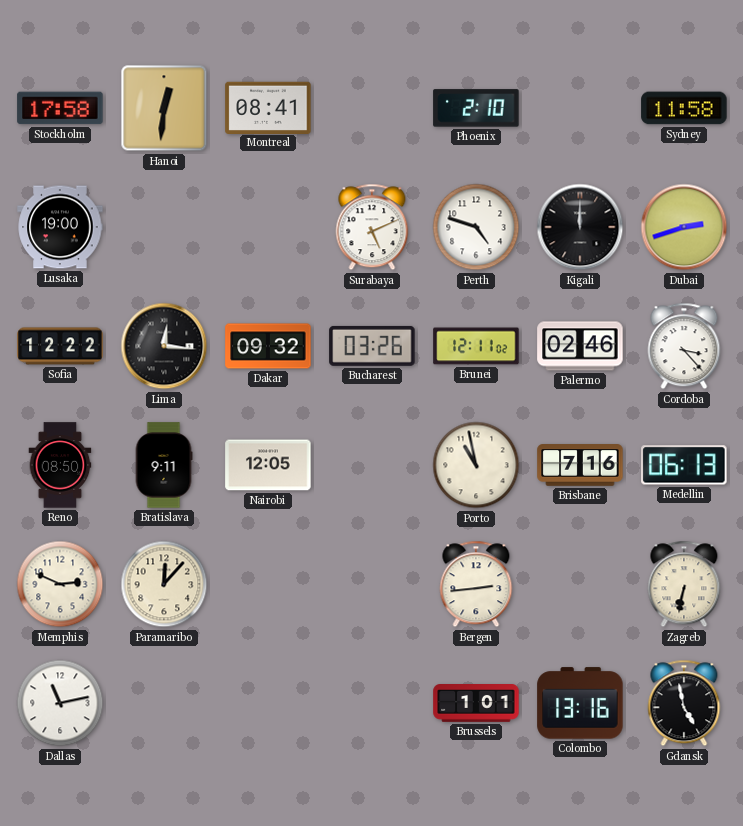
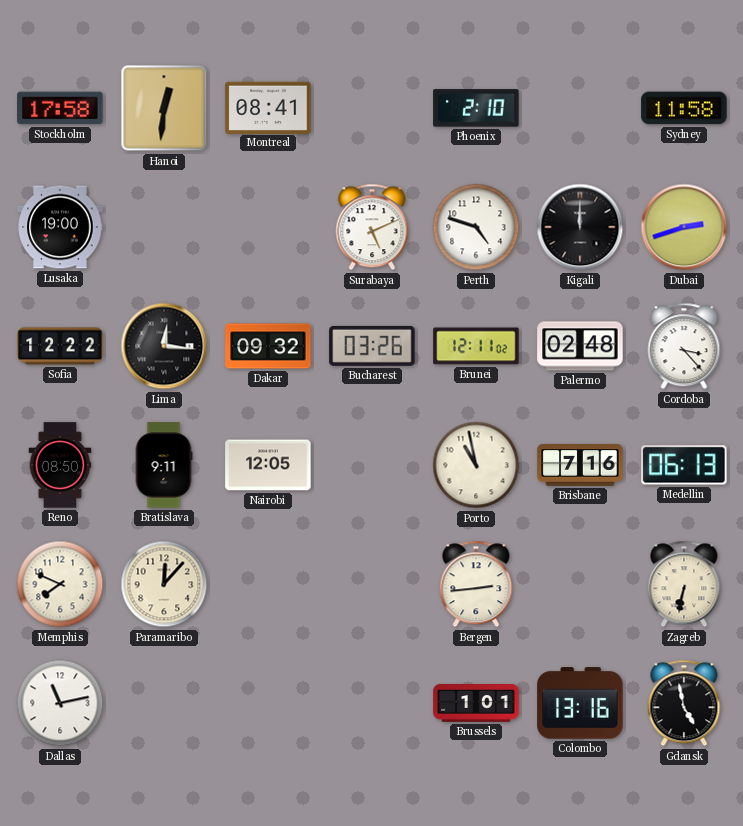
Palermo: 02:46 -> 02:48
Memphis: 2:49 -> 7:49
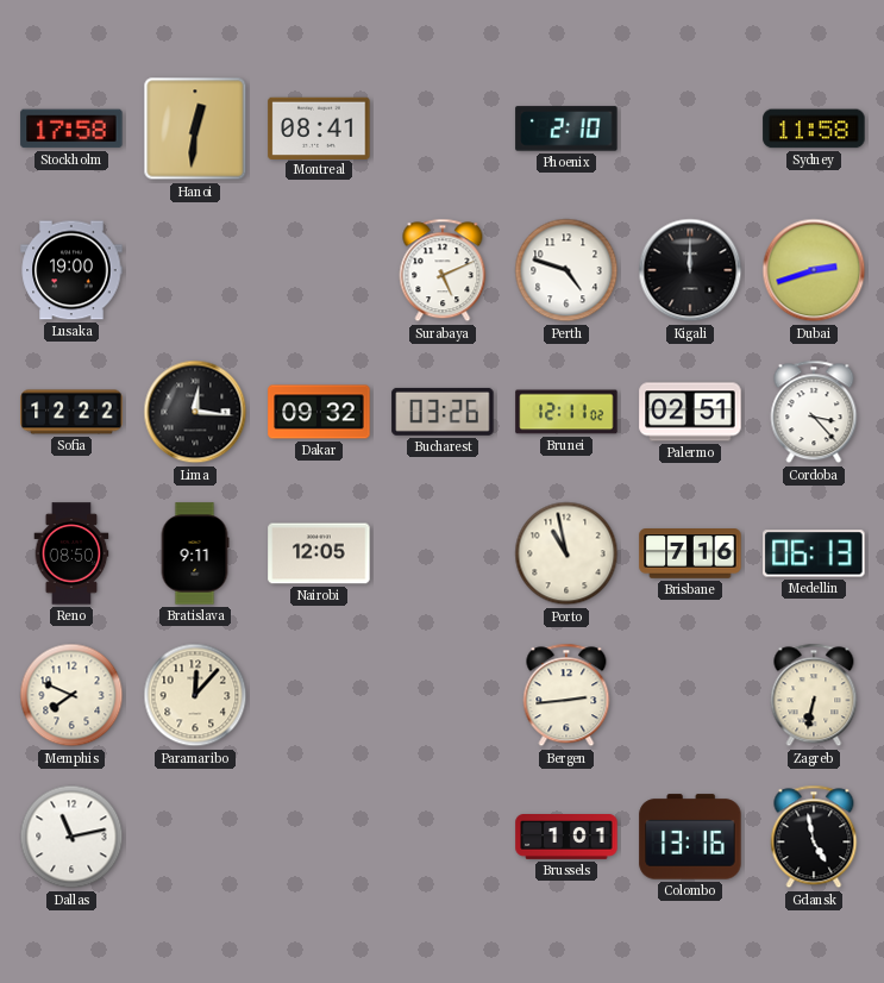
Palermo: 02:48 -> 02:51
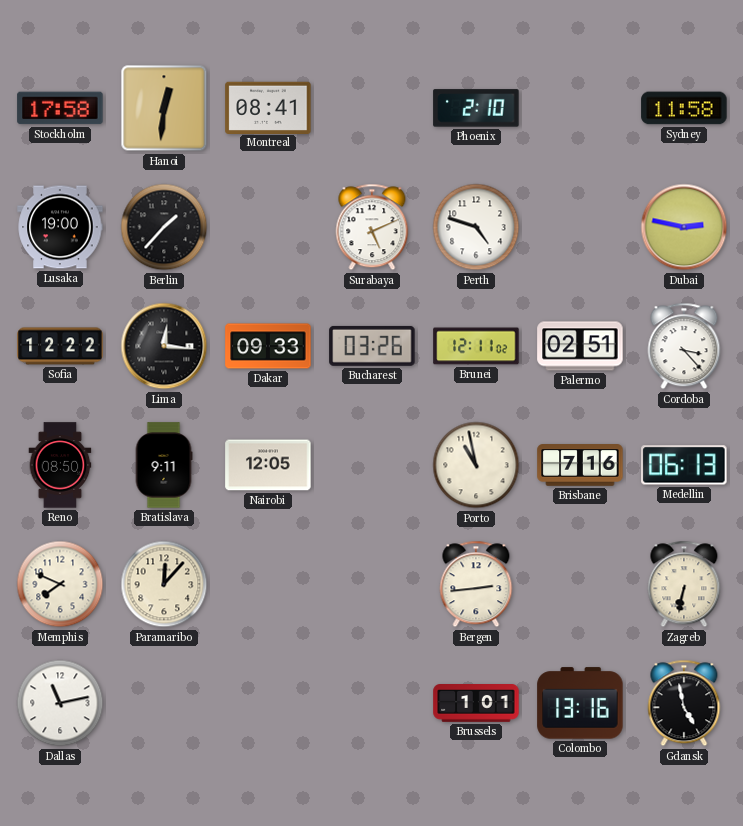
Berlin: none -> 1:37
Kigali: 12:00 -> none
Dubai: 2:42 -> 2:47
Dakar: 09:32 -> 09:33
